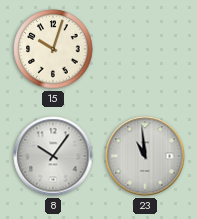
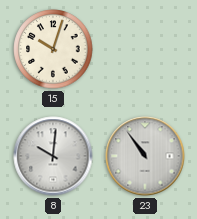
8: 10:06 -> 10:01
23: 10:59 -> 10:54
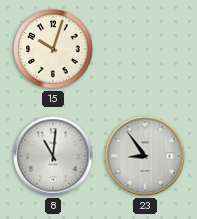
8: 10:01 -> 11:01
23: 10:54 -> 8:54
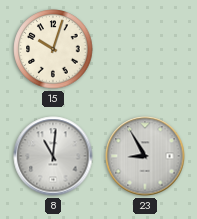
23: 8:54 -> 8:55
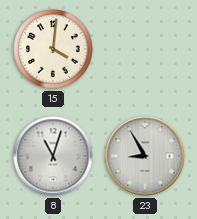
15: 10:03 -> 4:01
8: 11:01 -> 11:03
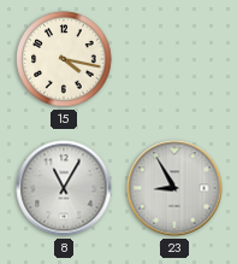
15: 4:01 -> 4:17
8: 11:03 -> 11:05
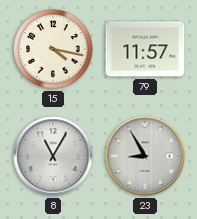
79: none -> 11:57
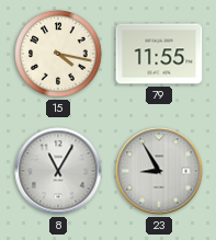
79: 11:57 -> 11:55
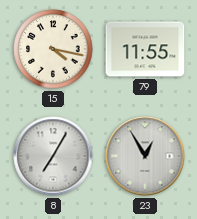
8: 11:05 -> 7:05
23: 8:55 -> 12:55
